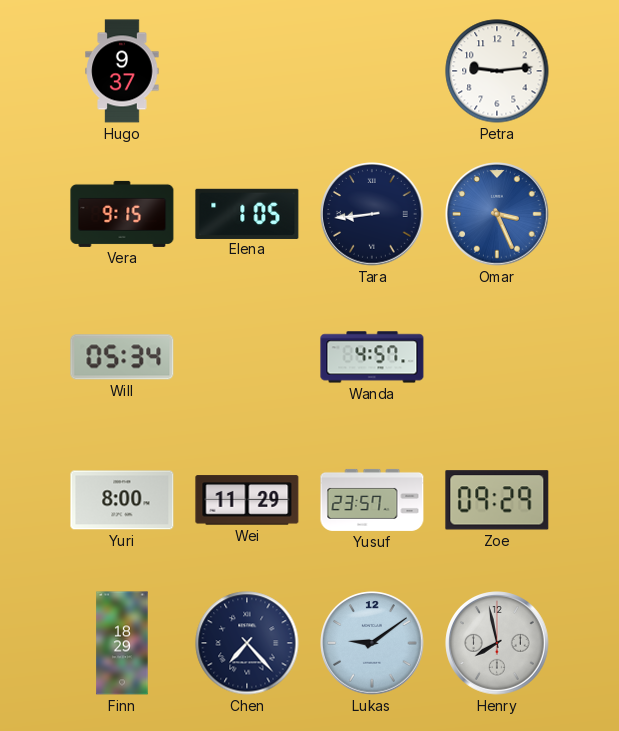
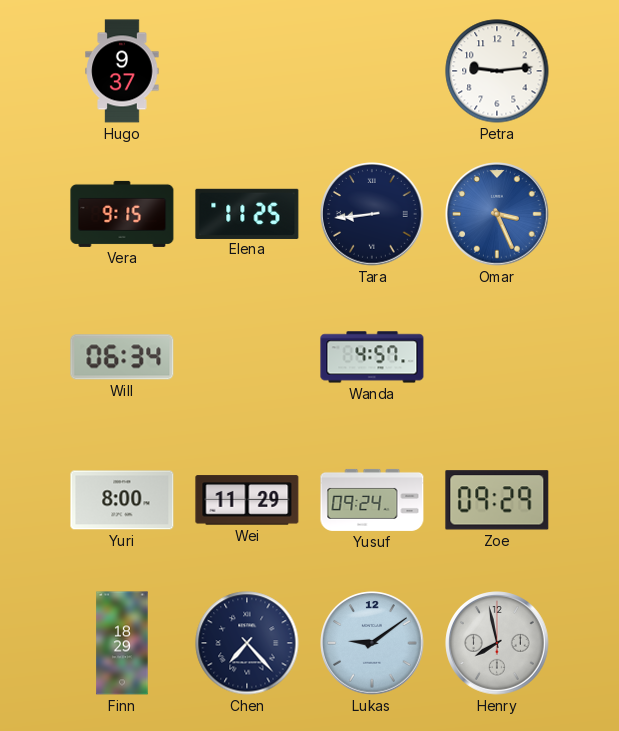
Elena: 1:05 -> 11:25
Will: 05:34 -> 06:34
Yusuf: 23:57 -> 09:24
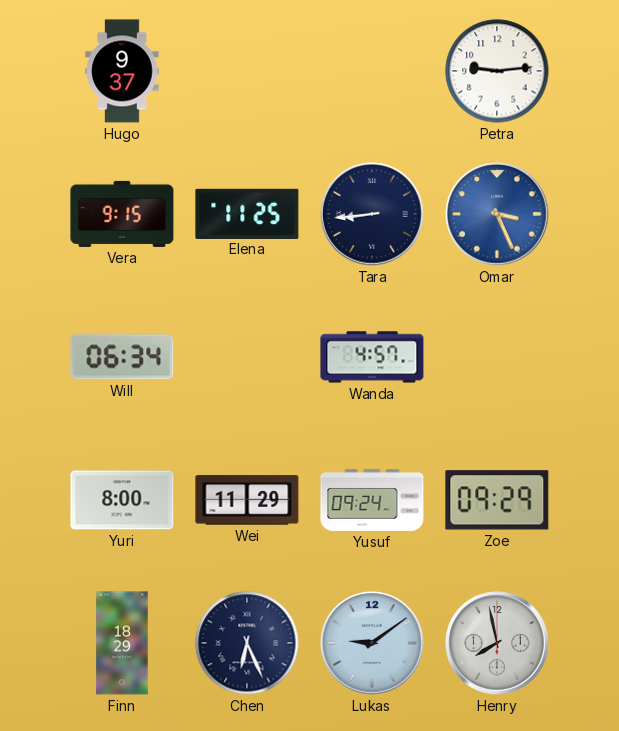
Chen: 7:23 -> 6:26
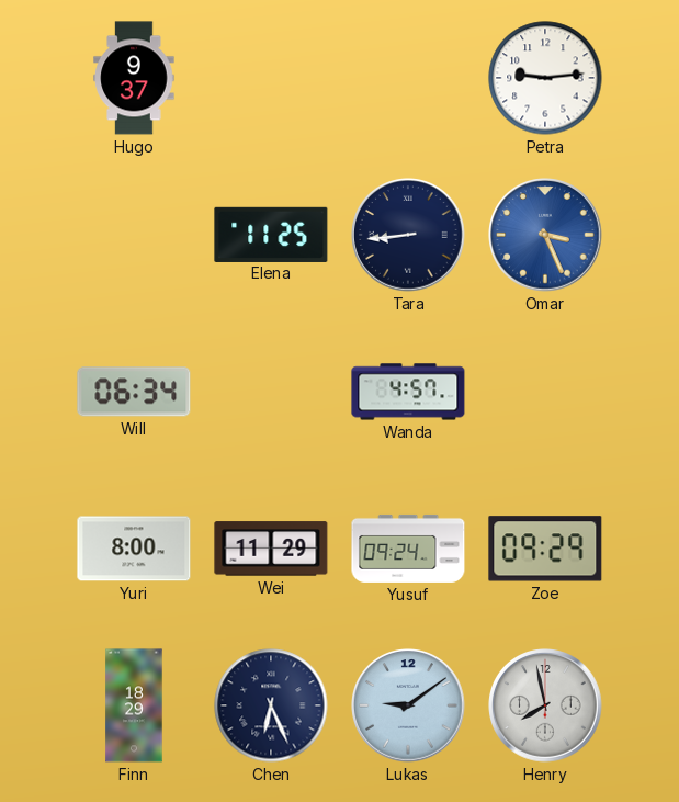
Vera: 9:15 -> none
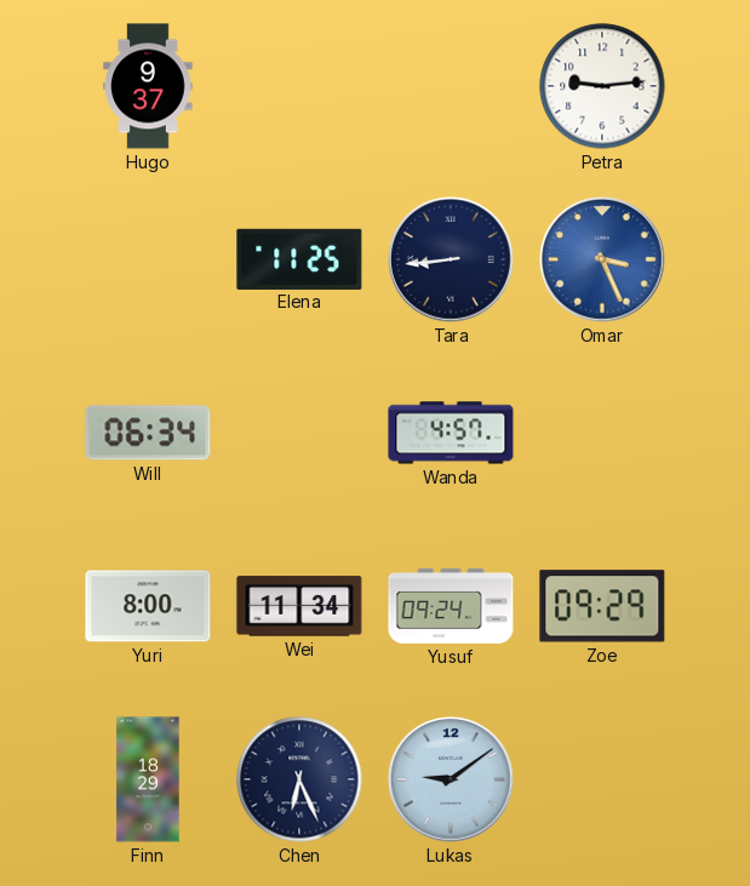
Wei: 11:29 -> 11:34
Henry: 7:58 -> none
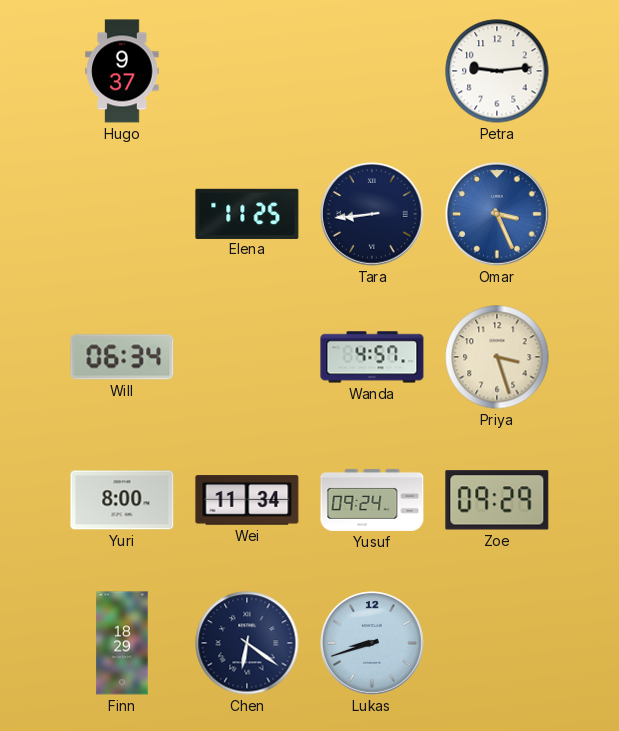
Priya: none -> 3:27
Chen: 6:26 -> 6:21
Lukas: 9:09 -> 8:42
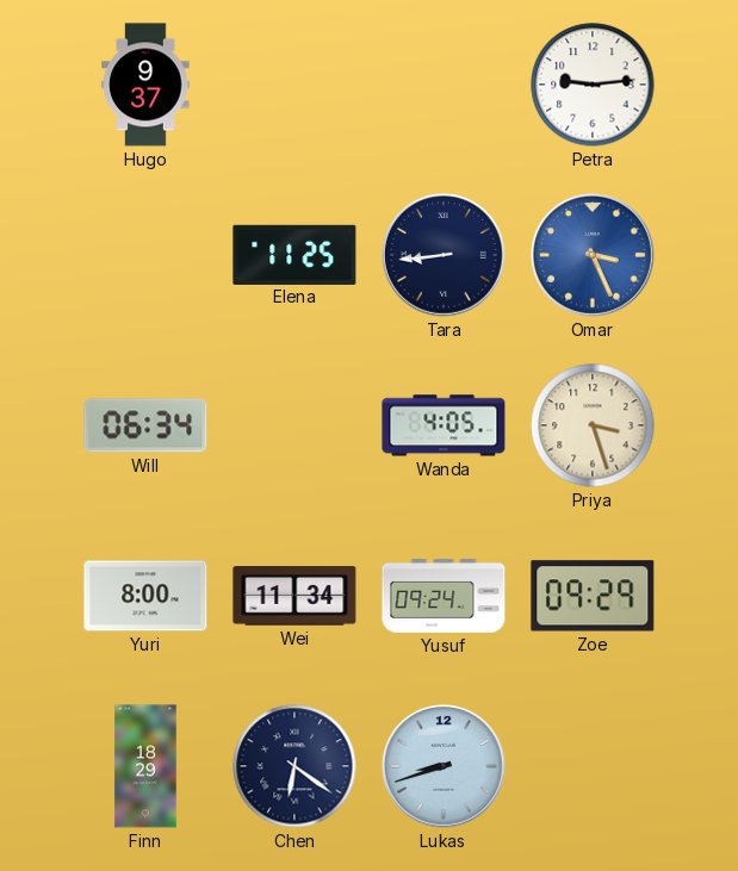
Wanda: 4:57 -> 4:05
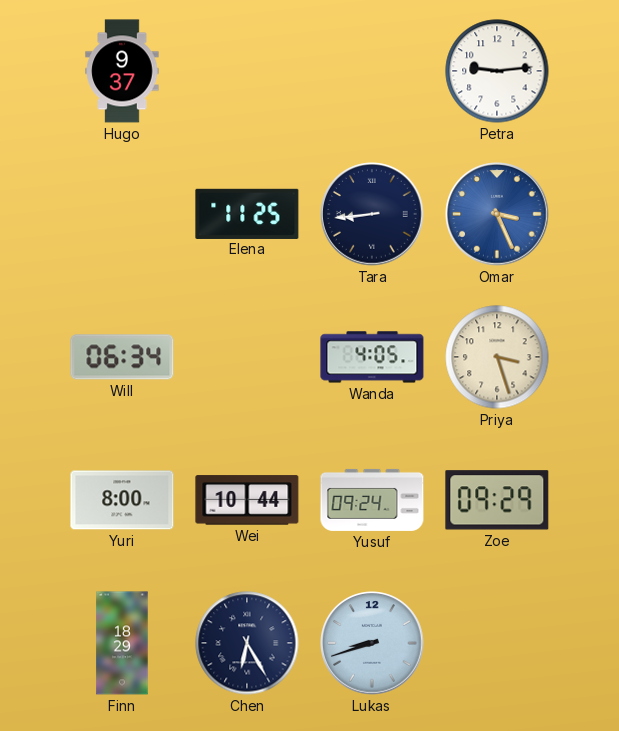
Wei: 11:34 -> 10:44
Chen: 6:21 -> 6:25
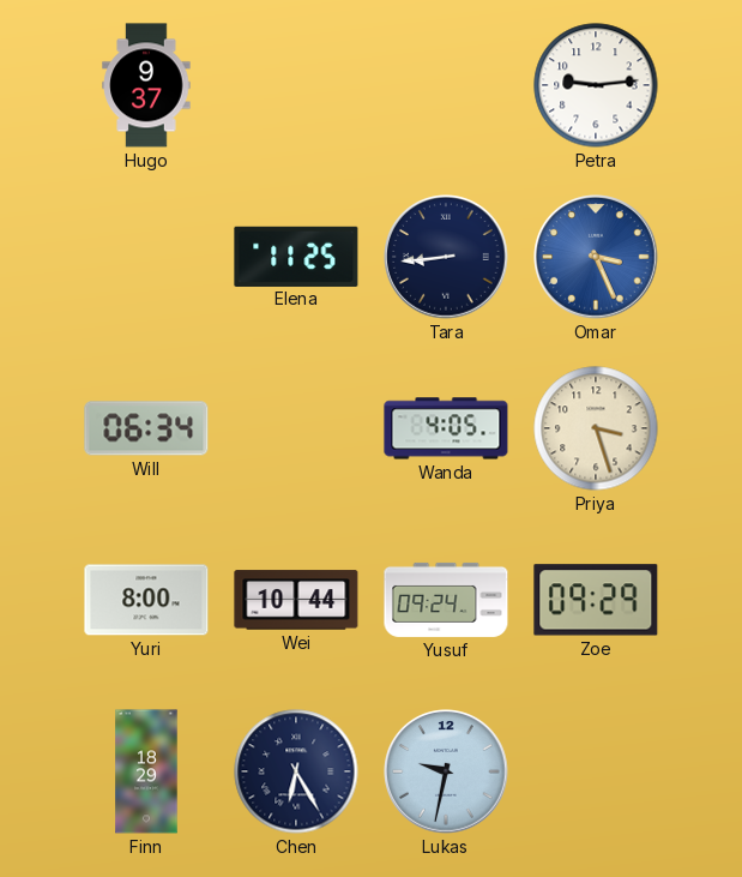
Lukas: 8:42 -> 9:32
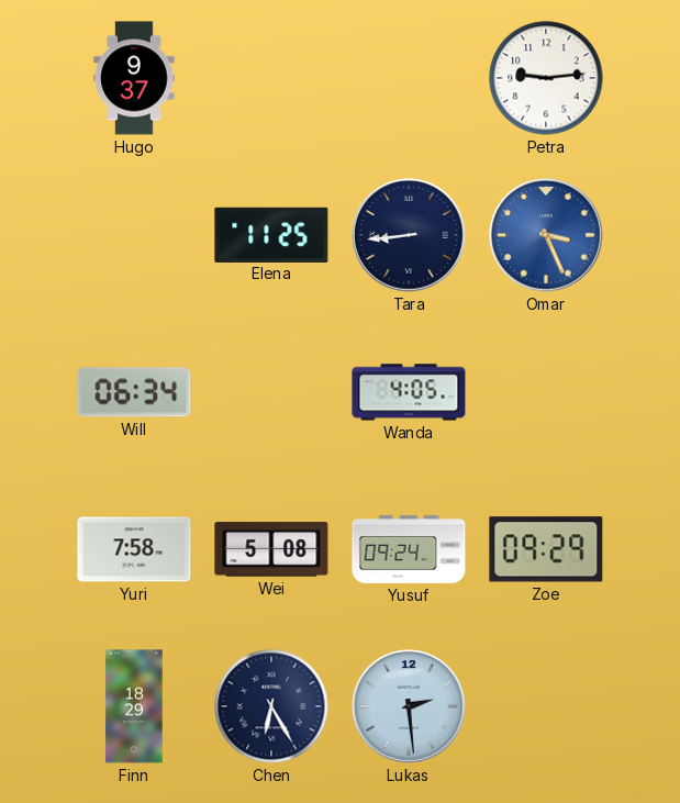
Priya: 3:27 -> none
Yuri: 8:00 -> 7:58
Wei: 10:44 -> 5:08
Lukas: 9:32 -> 2:29
